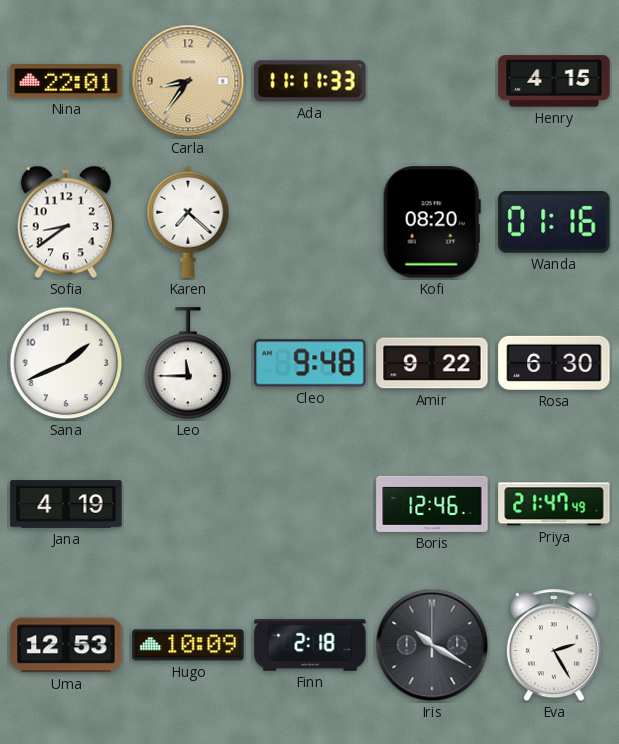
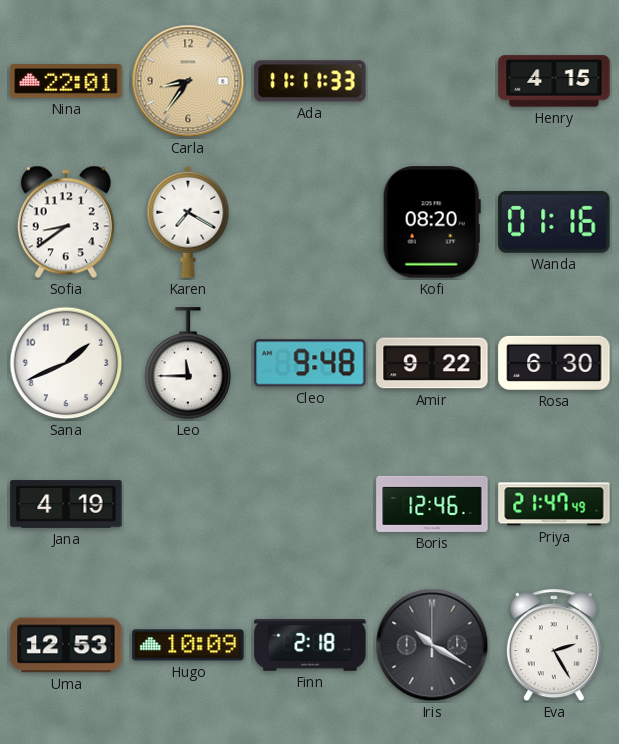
Karen: 7:22 -> 7:20
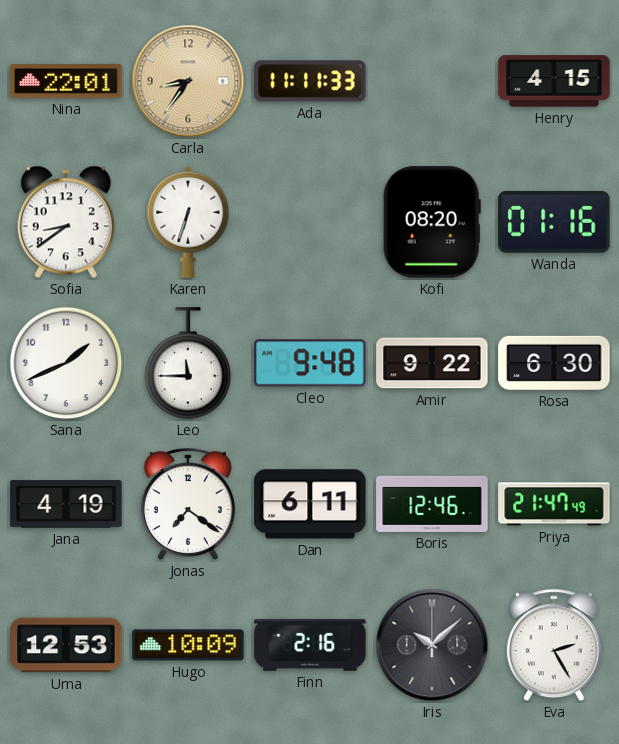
Karen: 7:20 -> 6:33
Jonas: none -> 7:21
Dan: none -> 6:11
Finn: 2:18 -> 2:16
Iris: 10:20 -> 10:08
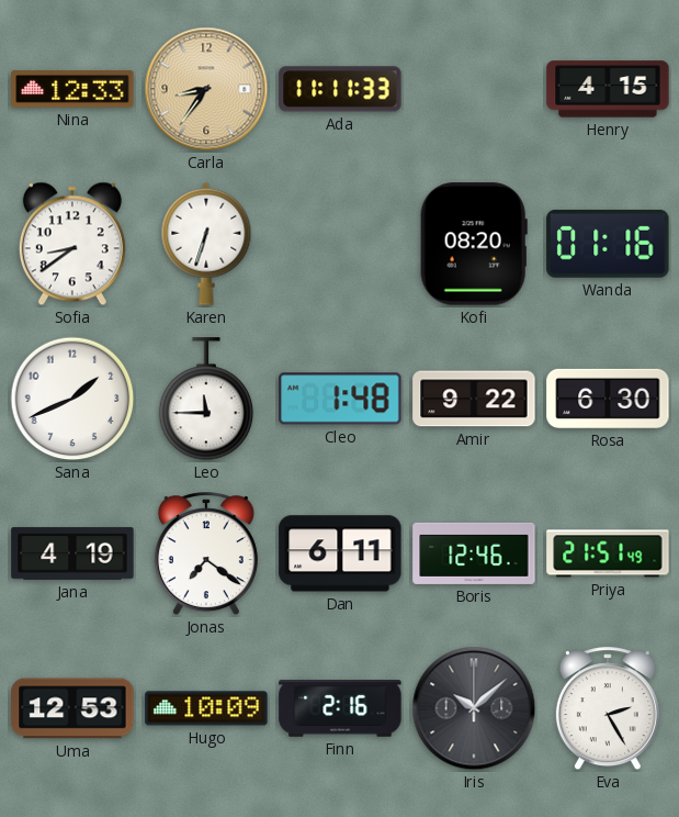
Nina: 22:01 -> 12:33
Cleo: 9:48 -> 1:48
Priya: 21:47 -> 21:51
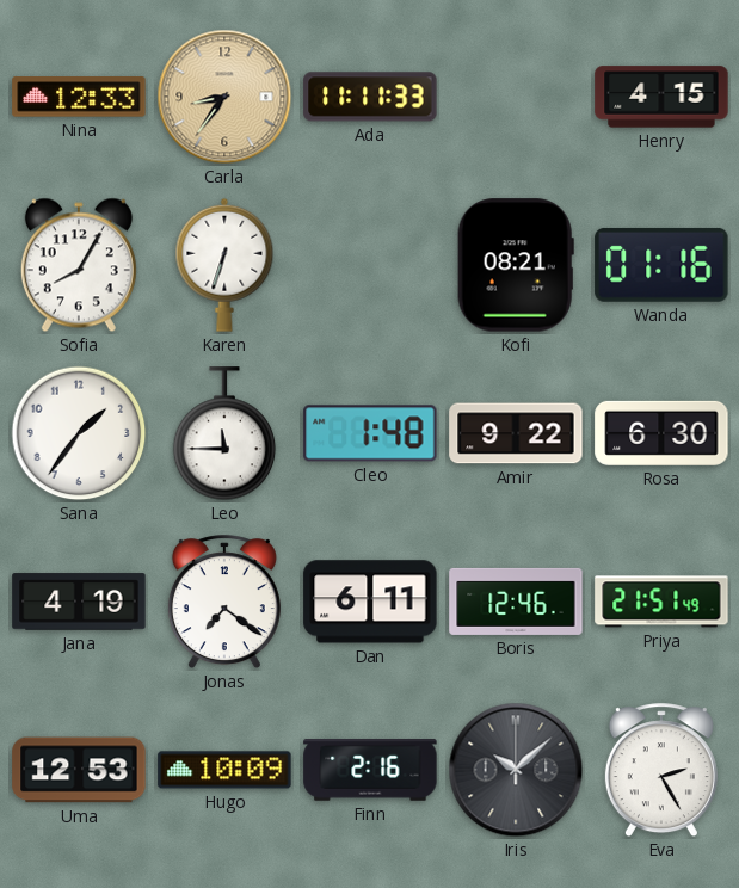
Sofia: 8:39 -> 8:05
Kofi: 08:20 -> 08:21
Sana: 1:41 -> 1:36
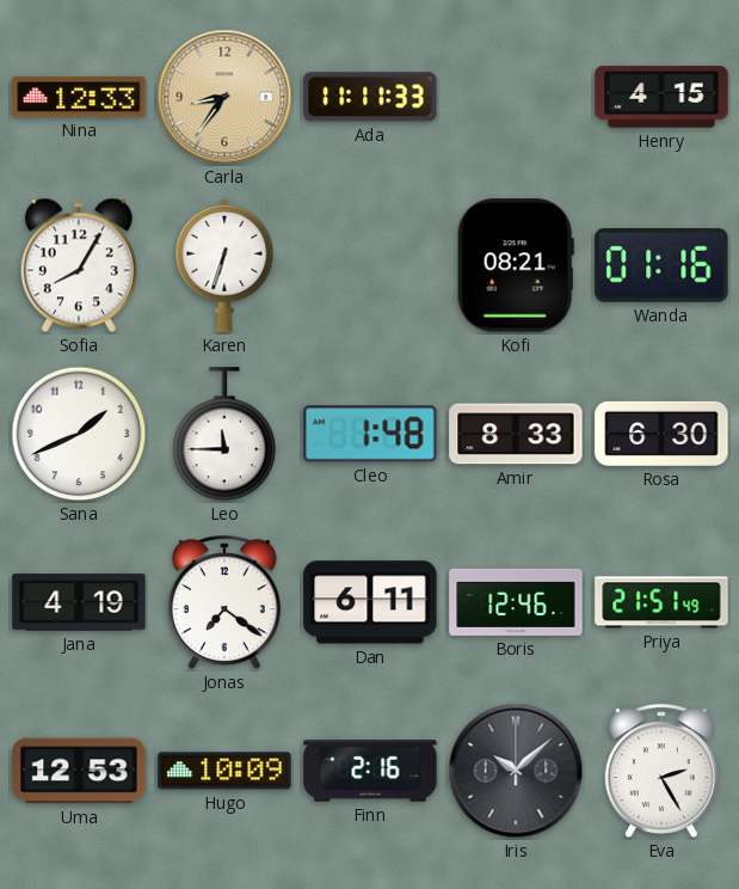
Sana: 1:36 -> 1:41
Amir: 9:22 -> 8:33
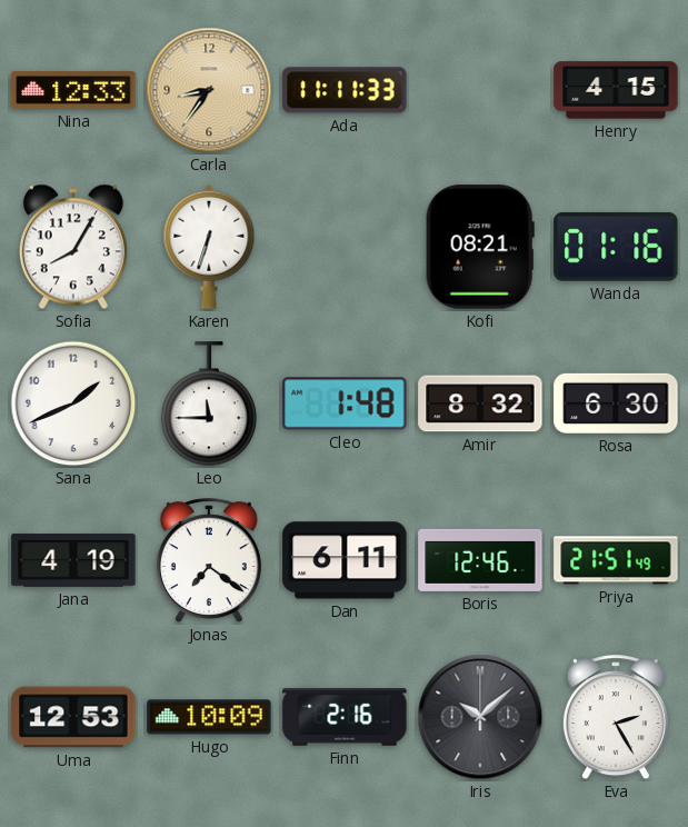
Amir: 8:33 -> 8:32
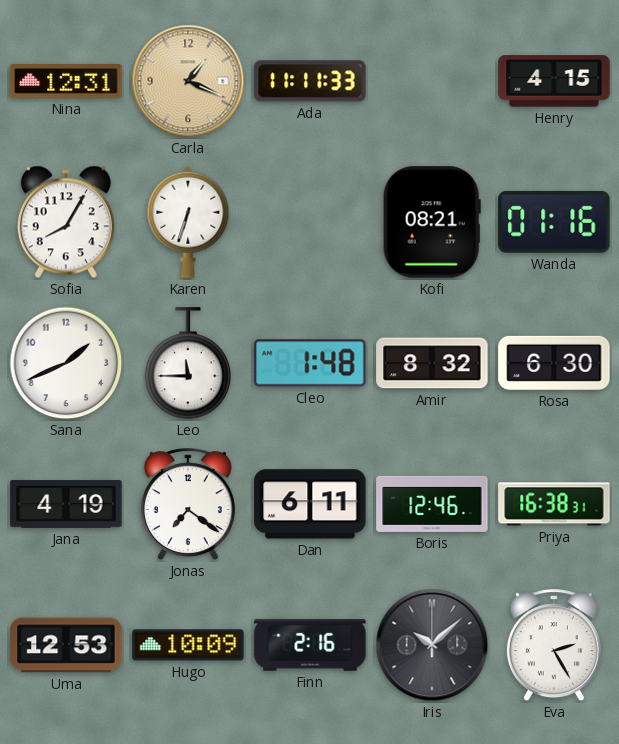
Nina: 12:33 -> 12:31
Carla: 8:36 -> 1:19
Priya: 21:51 -> 16:38
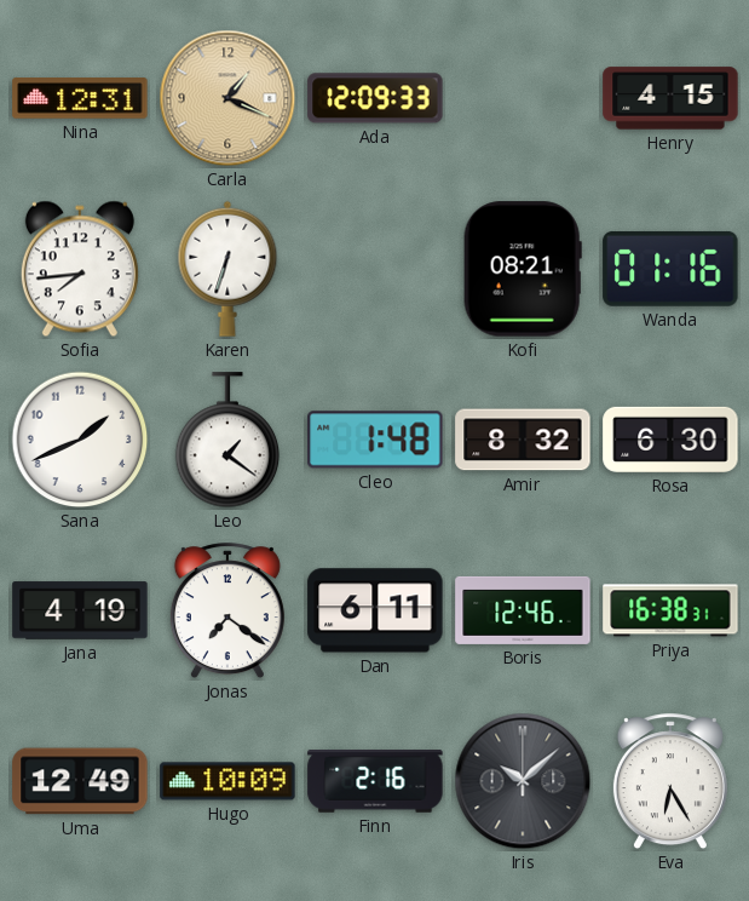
Ada: 11:11 -> 12:09
Sofia: 8:05 -> 7:44
Leo: 11:45 -> 1:21
Uma: 12:53 -> 12:49
Eva: 2:25 -> 6:25
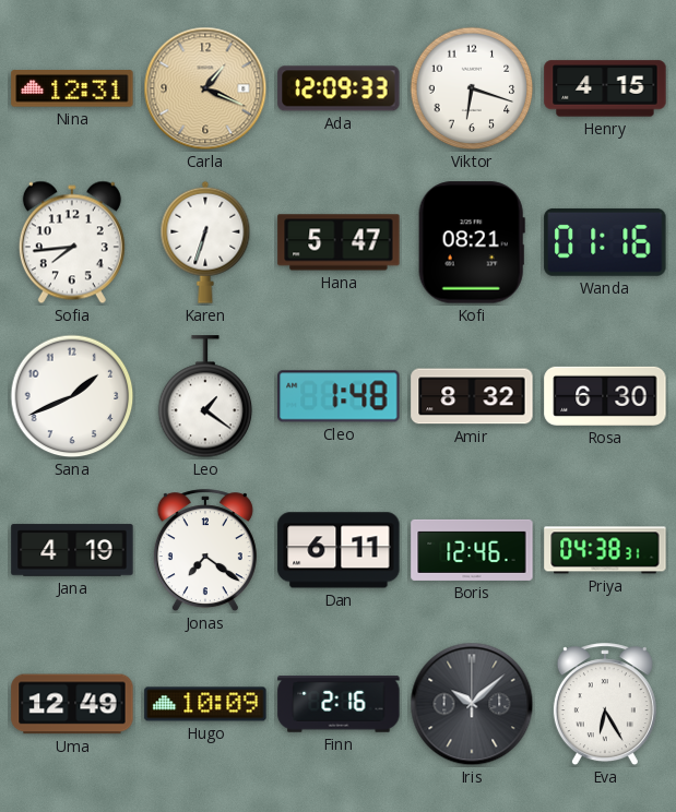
Viktor: none -> 6:18
Hana: none -> 5:47
Priya: 16:38 -> 04:38
